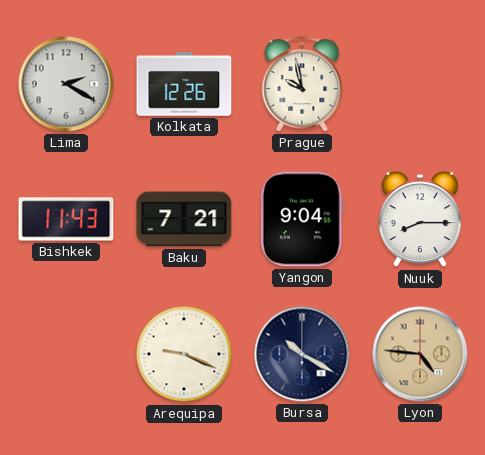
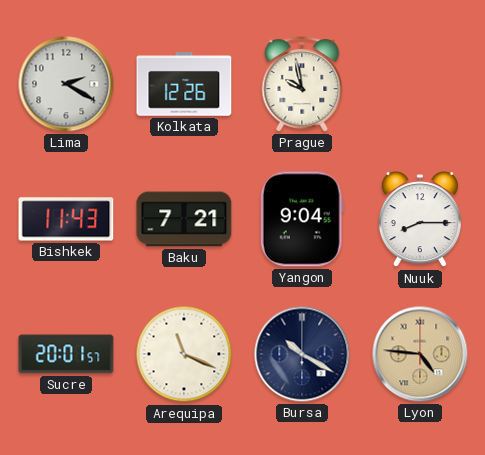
Sucre: none -> 20:01
Arequipa: 9:19 -> 11:19
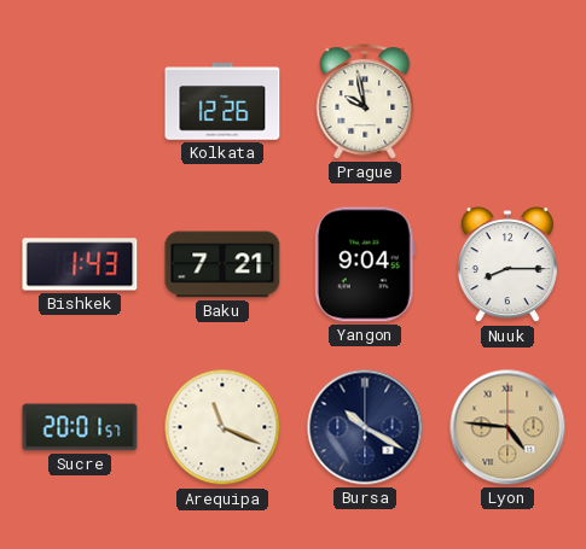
Lima: 2:20 -> none
Bishkek: 11:43 -> 1:43
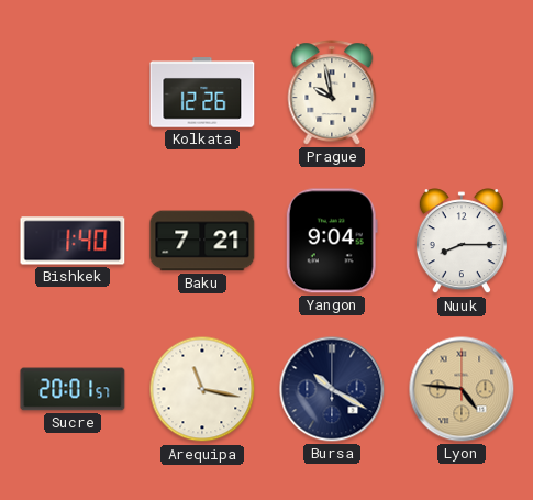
Bishkek: 1:43 -> 1:40
Arequipa: 11:19 -> 11:17
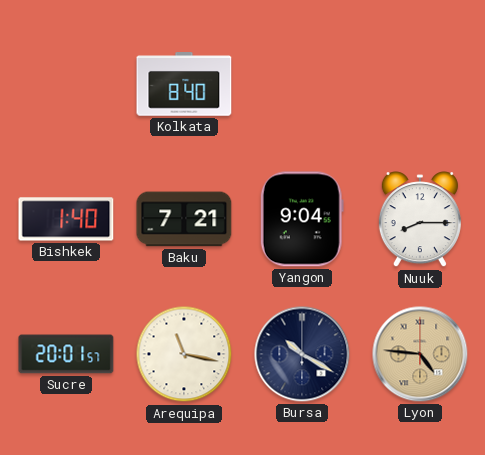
Kolkata: 12:26 -> 8:40
Prague: 9:58 -> none
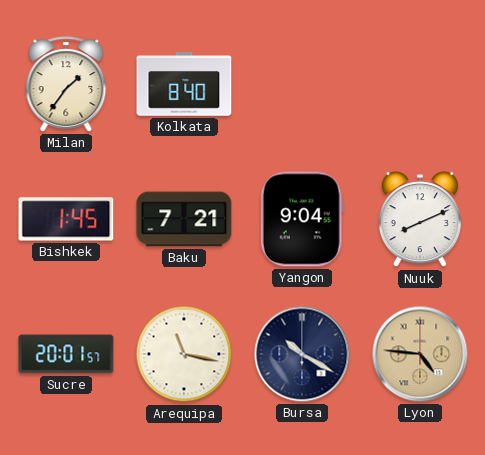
Milan: none -> 1:36
Bishkek: 1:40 -> 1:45
Nuuk: 8:15 -> 8:11
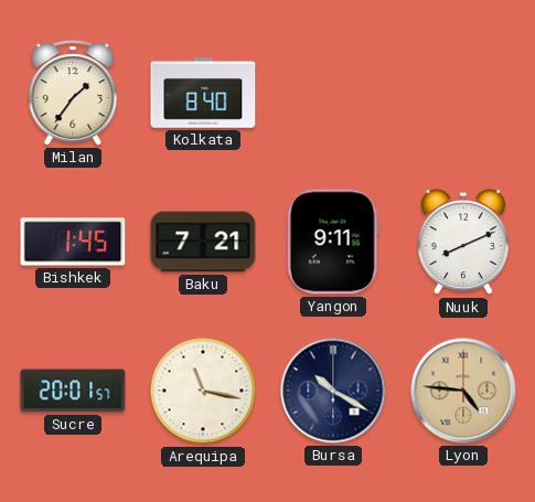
Yangon: 9:04 -> 9:11
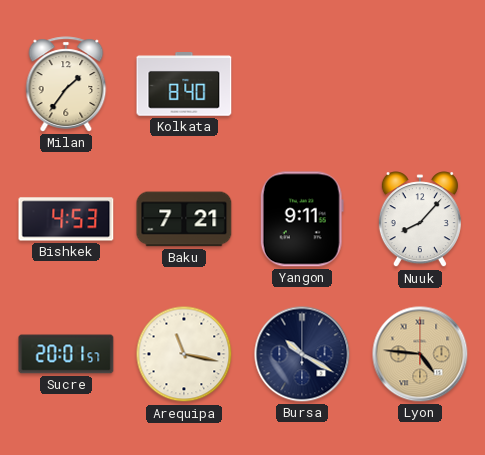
Bishkek: 1:45 -> 4:53
Nuuk: 8:11 -> 8:07
